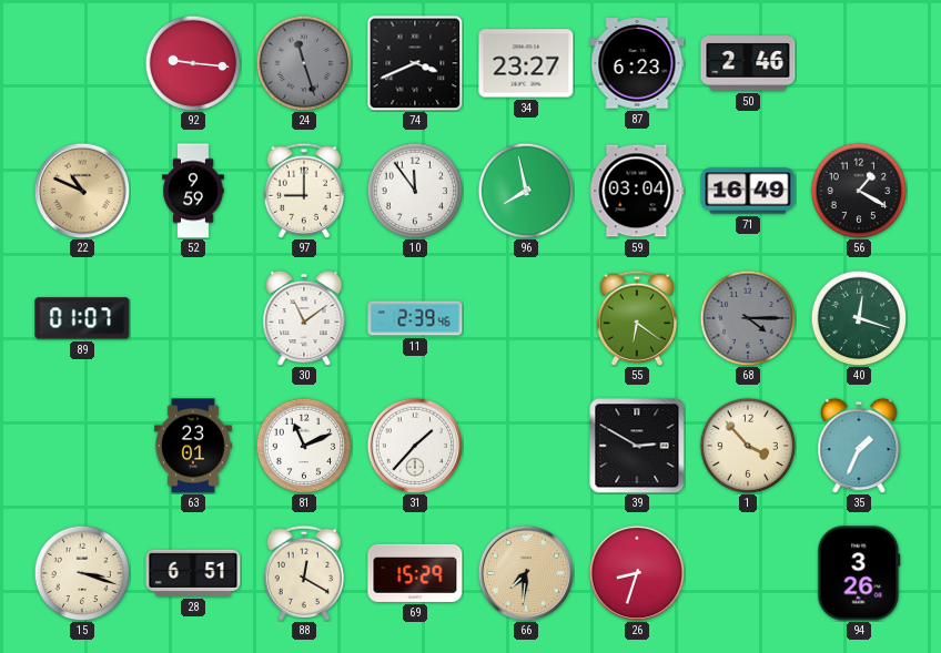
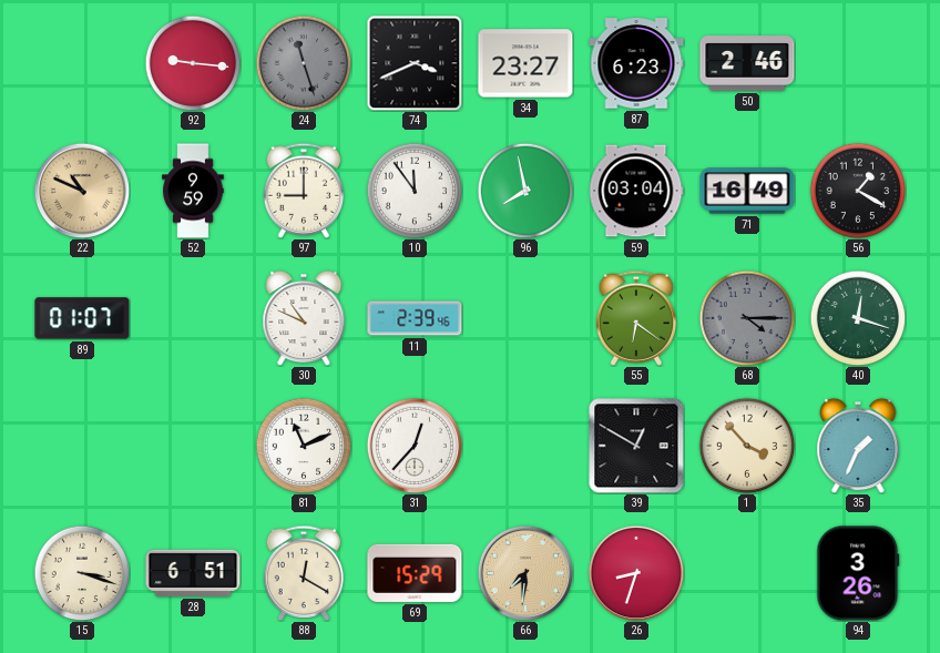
30: 11:09 -> 10:49
63: 23:01 -> none
31: 1:37 -> 12:37
39: 2:50 -> 12:50
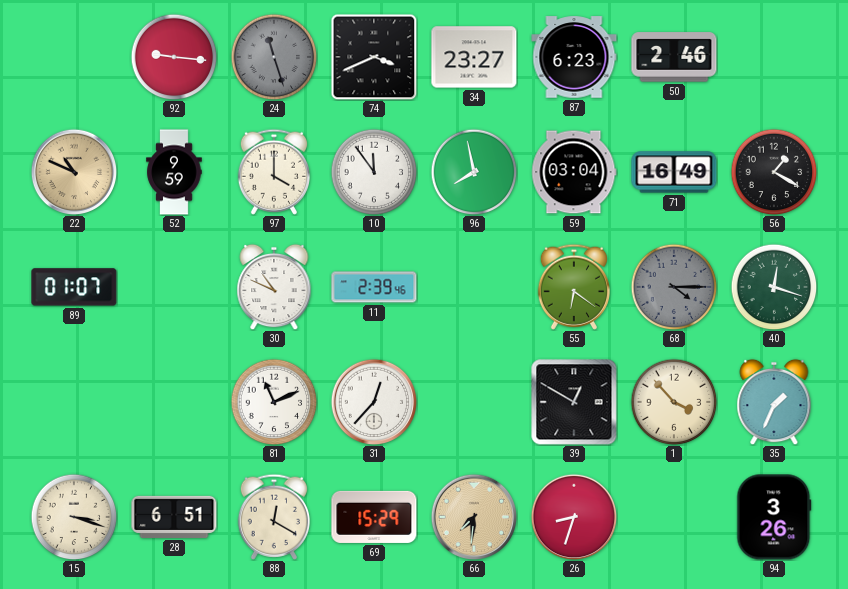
97: 9:00 -> 4:00
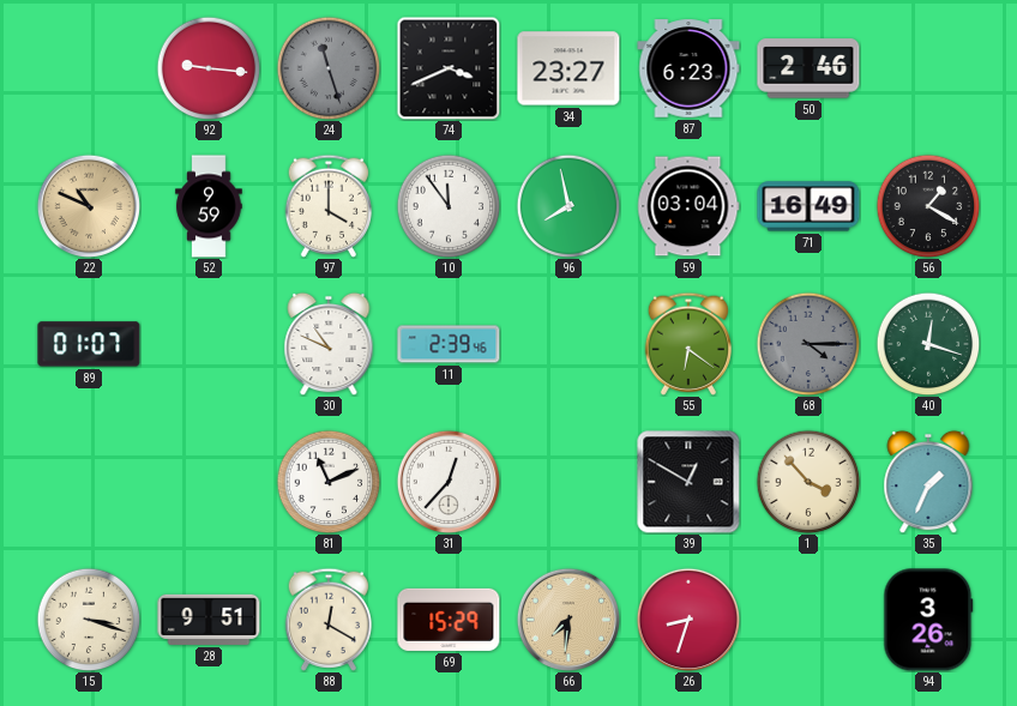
28: 6:51 -> 9:51
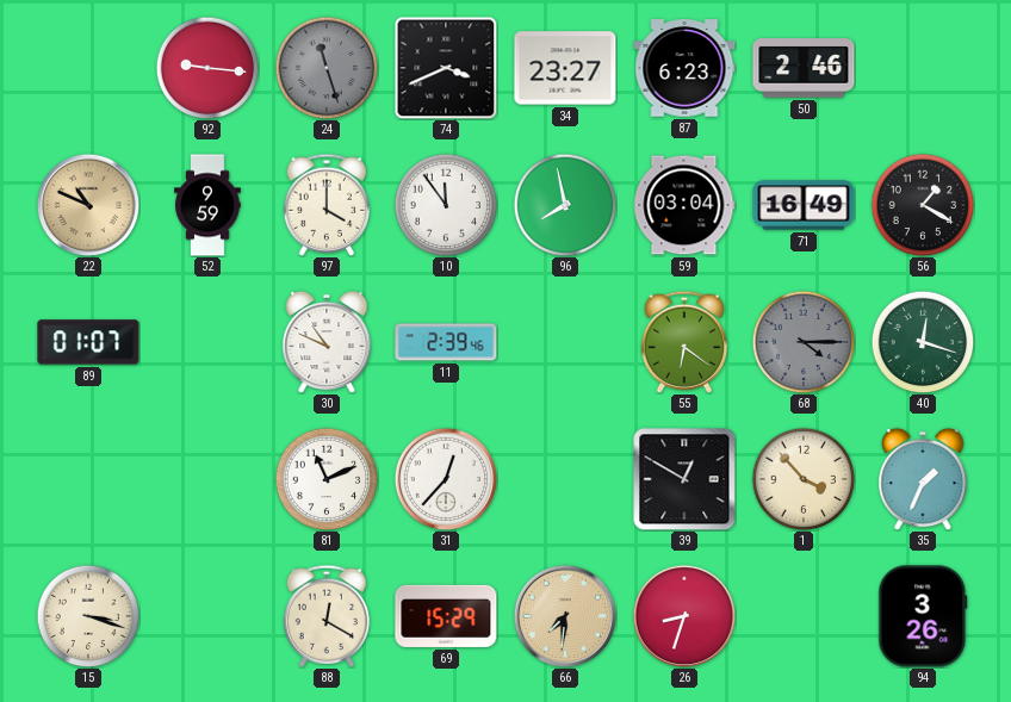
28: 9:51 -> none
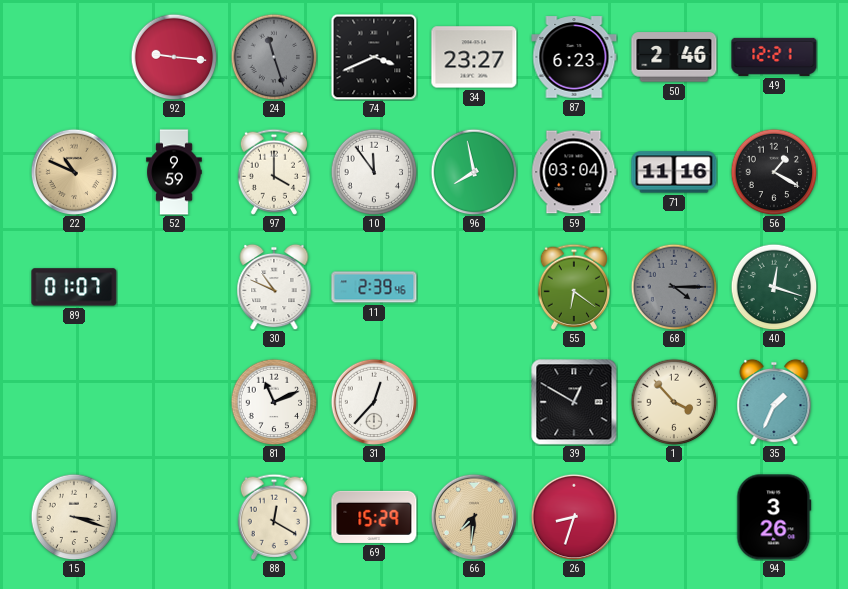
49: none -> 12:21
71: 16:49 -> 11:16
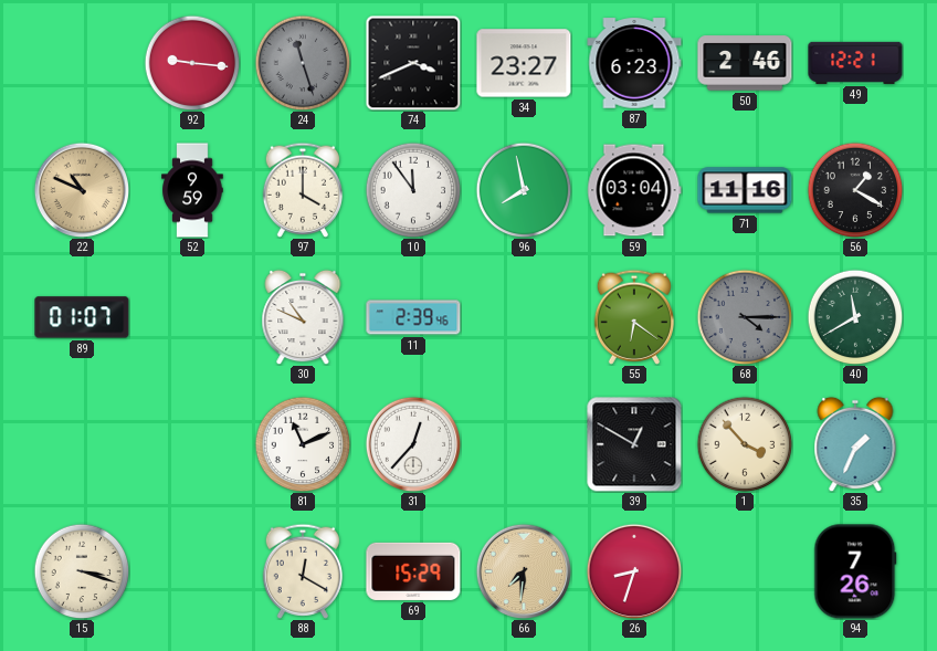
40: 12:18 -> 11:40
94: 3:26 -> 7:26
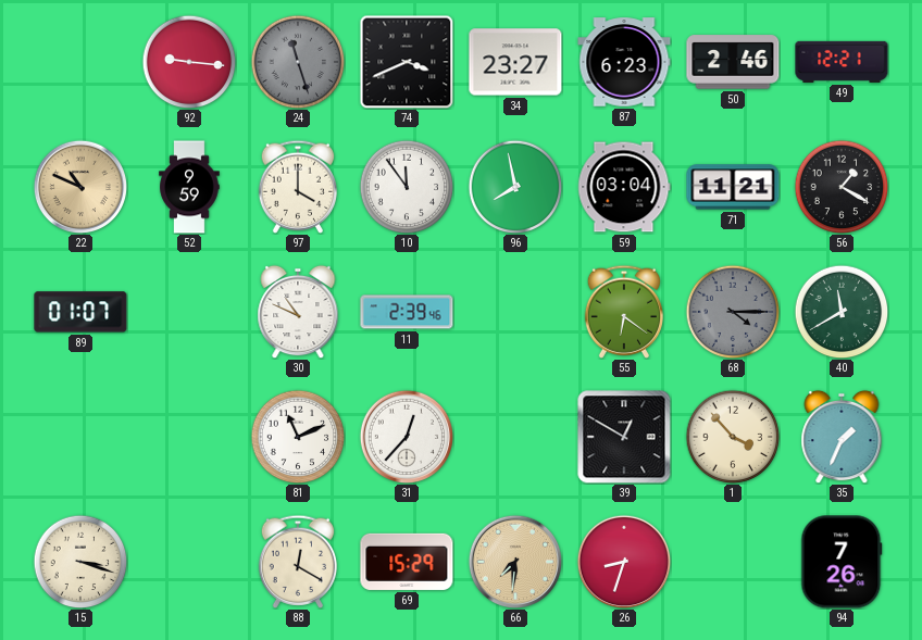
71: 11:16 -> 11:21
